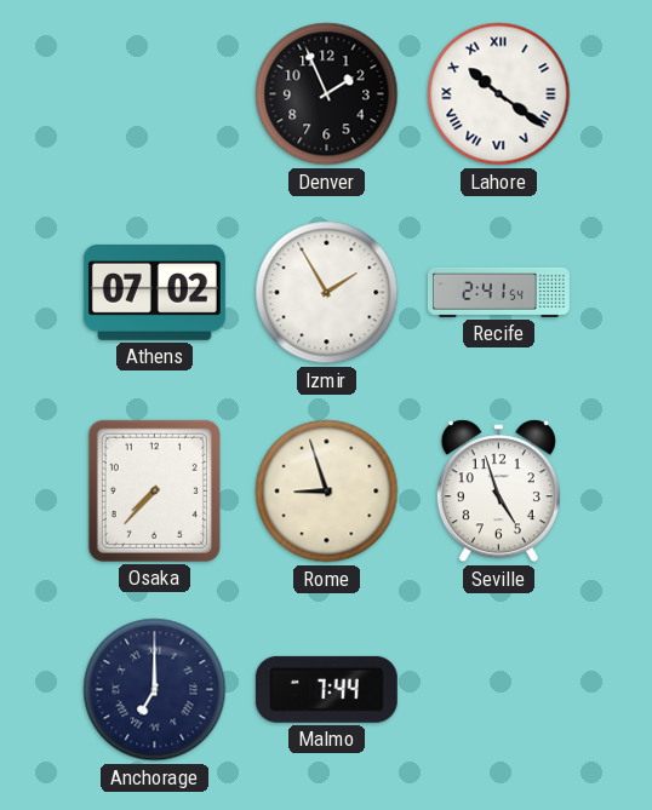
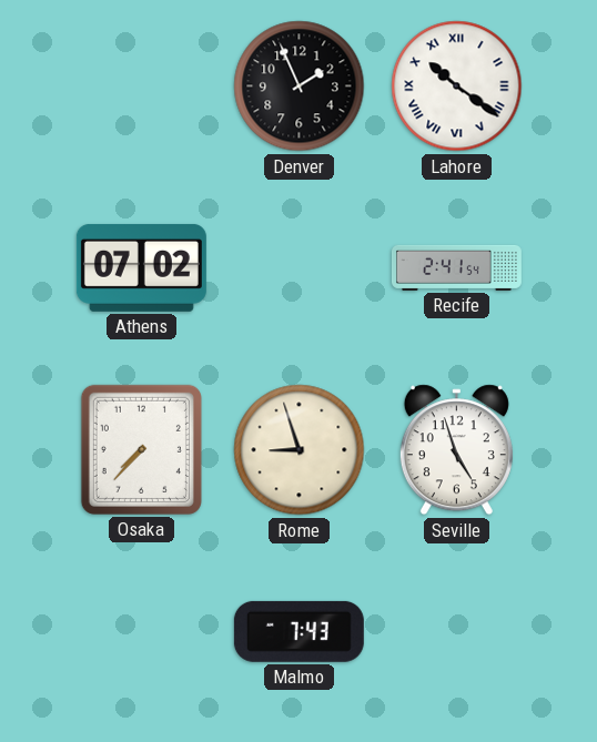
Izmir: 1:55 -> none
Anchorage: 7:00 -> none
Malmo: 7:44 -> 7:43
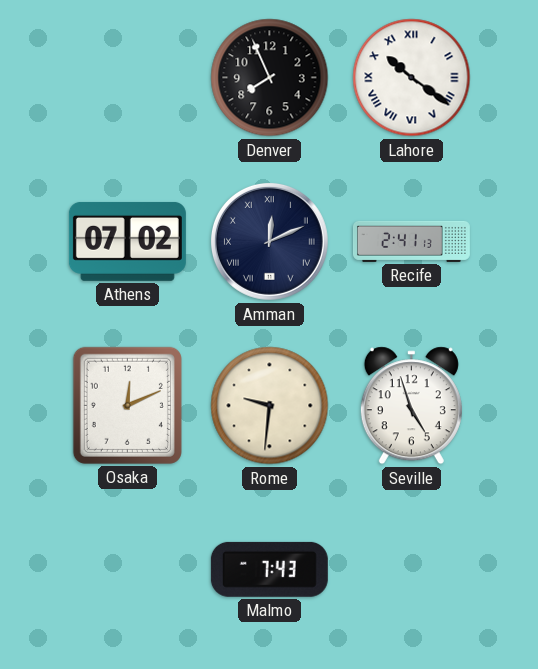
Denver: 1:56 -> 7:56
Amman: none -> 12:11
Recife: 2:41:54 -> 2:41:13
Osaka: 7:37 -> 12:11
Rome: 8:57 -> 9:31
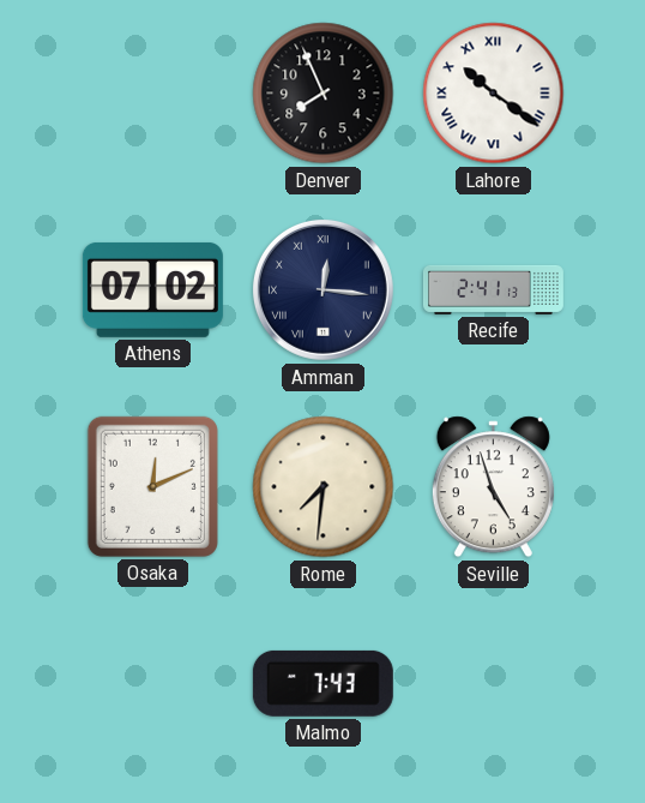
Amman: 12:11 -> 12:16
Rome: 9:31 -> 7:31
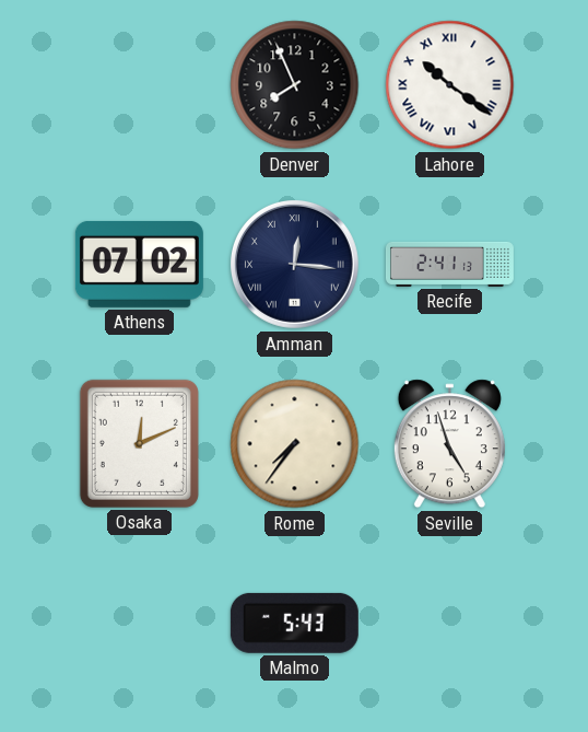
Rome: 7:31 -> 7:36
Malmo: 7:43 -> 5:43
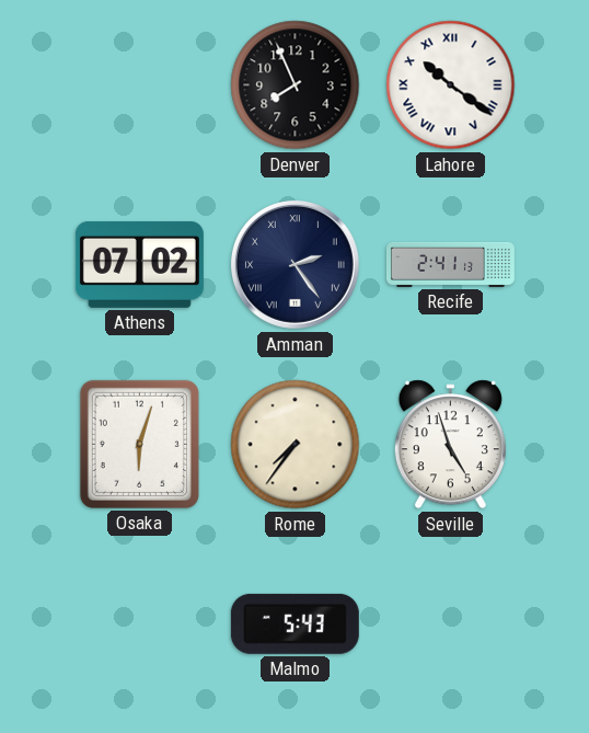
Amman: 12:16 -> 2:24
Osaka: 12:11 -> 6:03
